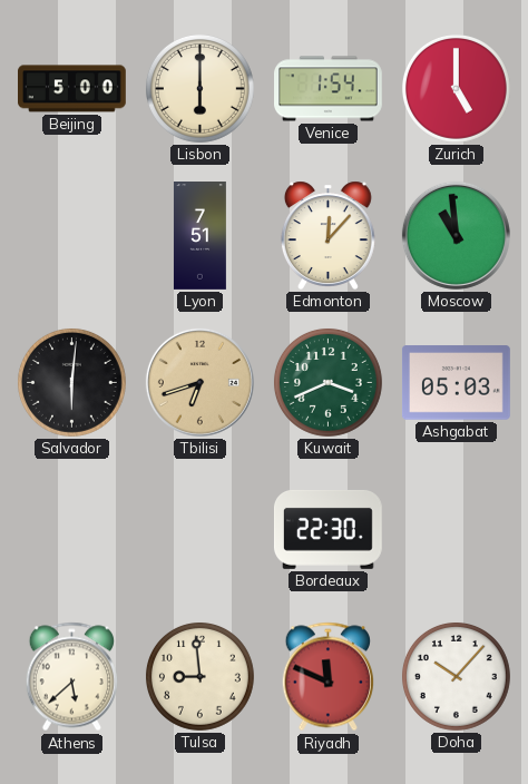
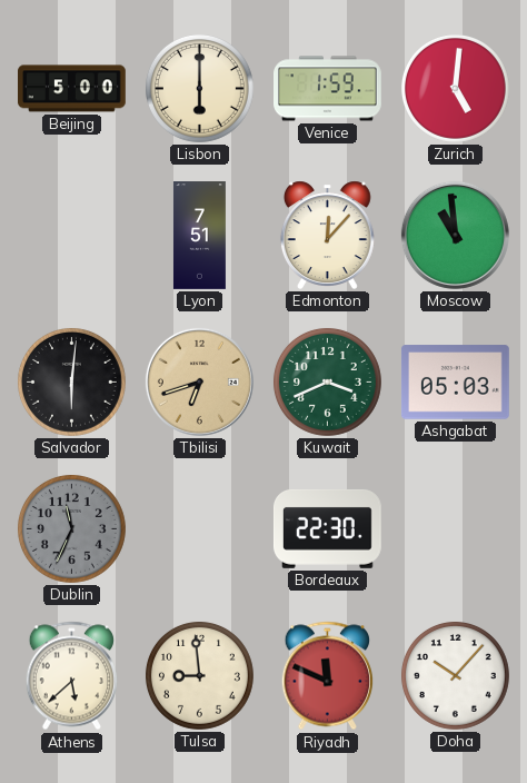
Venice: 1:54 -> 1:59
Zurich: 5:00 -> 5:01
Dublin: none -> 11:34
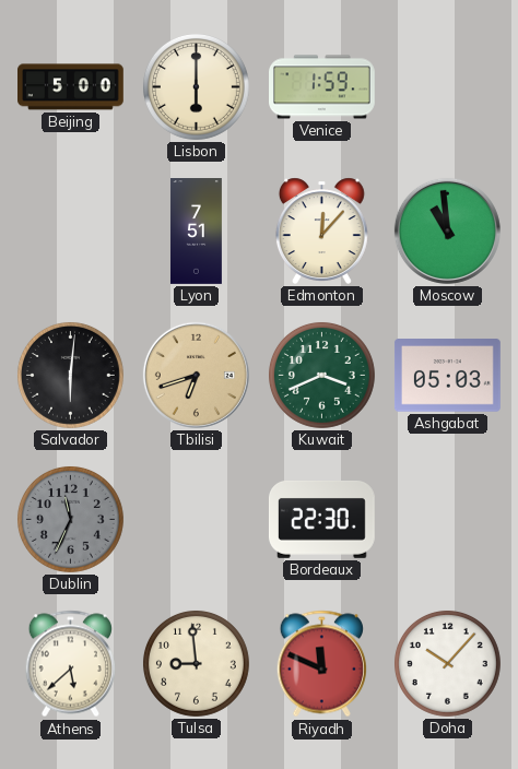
Zurich: 5:01 -> none
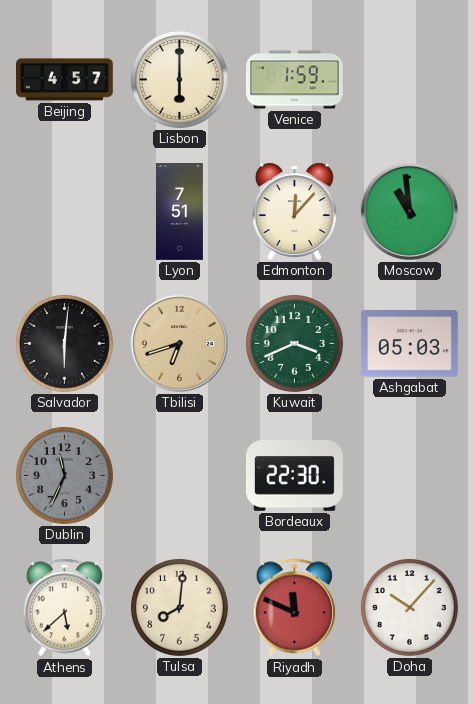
Beijing: 5:00 -> 4:57
Tulsa: 8:59 -> 8:01
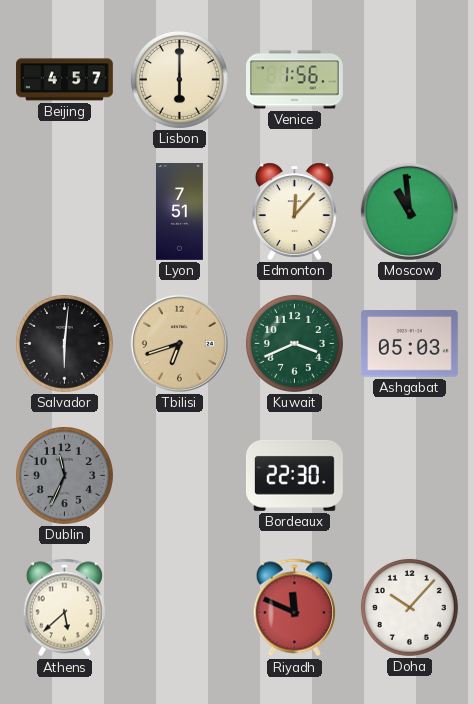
Venice: 1:59 -> 1:56
Tulsa: 8:01 -> none
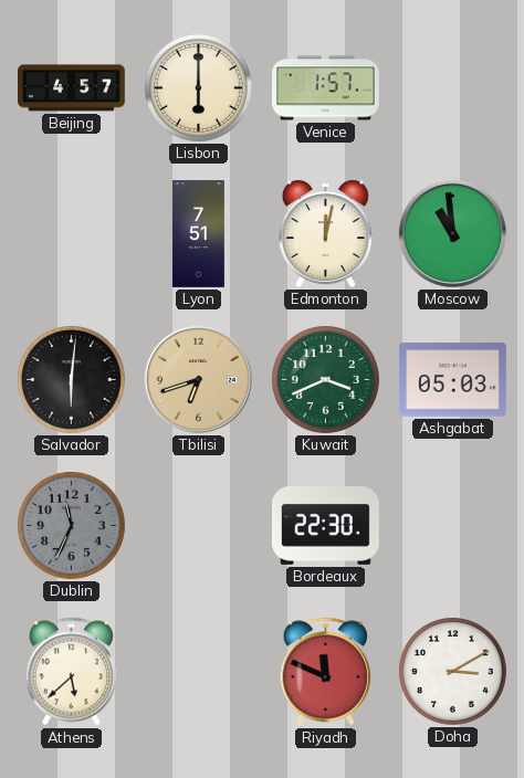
Venice: 1:56 -> 1:57
Edmonton: 12:07 -> 12:02
Doha: 10:07 -> 3:10
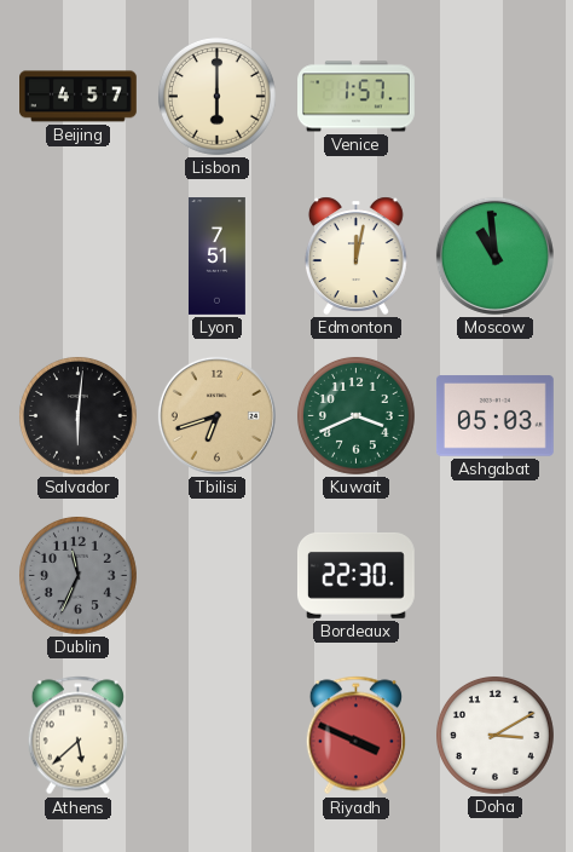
Riyadh: 11:49 -> 3:49
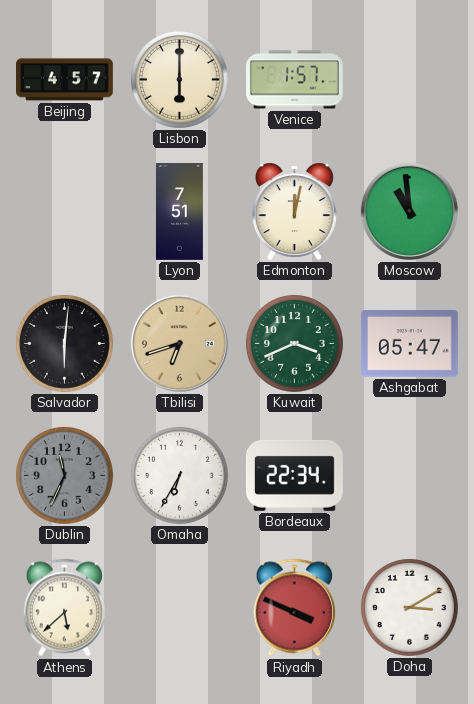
Ashgabat: 05:03 -> 05:47
Omaha: none -> 6:35
Bordeaux: 22:30 -> 22:34
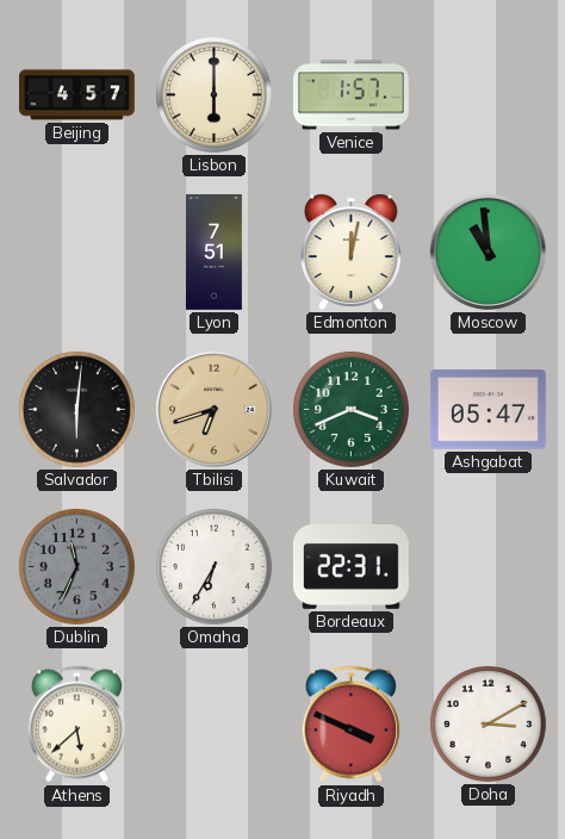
Bordeaux: 22:34 -> 22:31
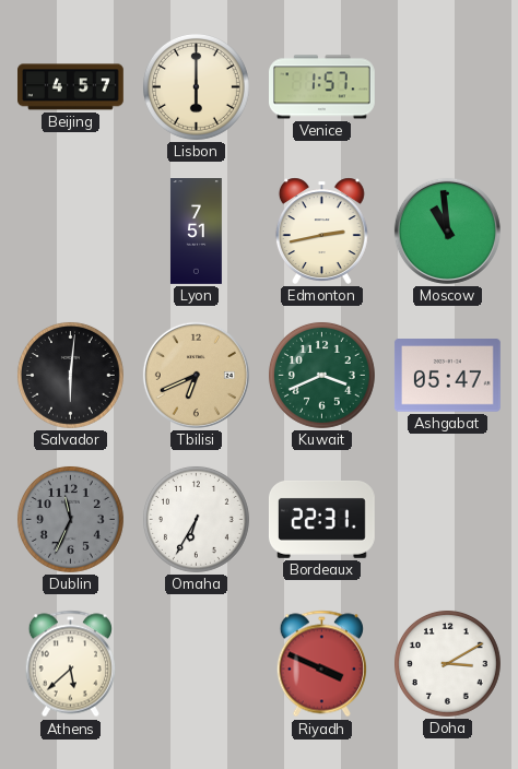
Edmonton: 12:02 -> 2:43
Tbilisi: 6:42 -> 6:41
